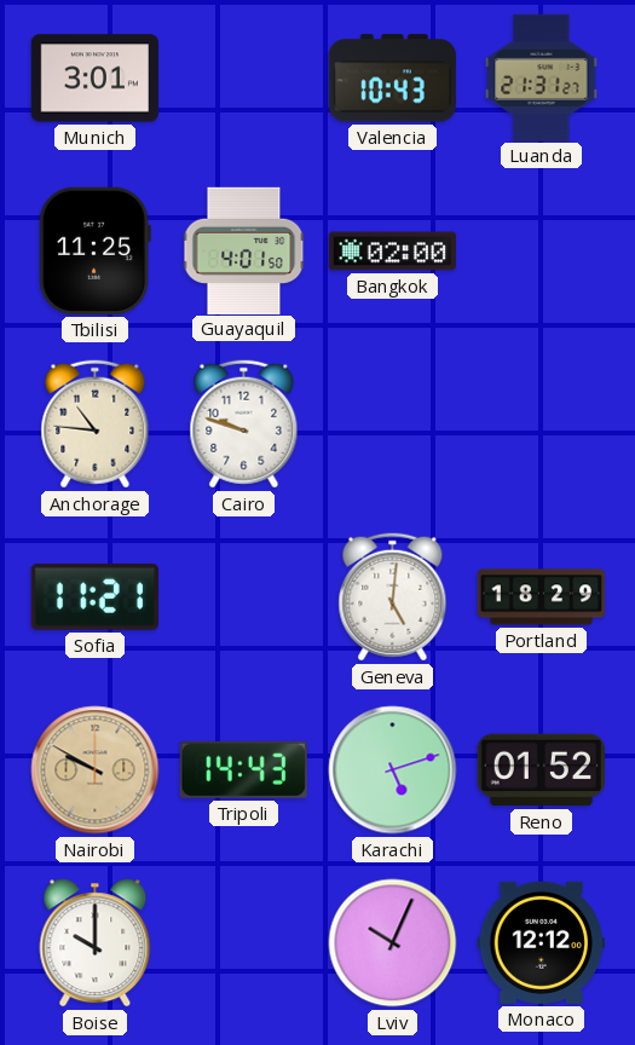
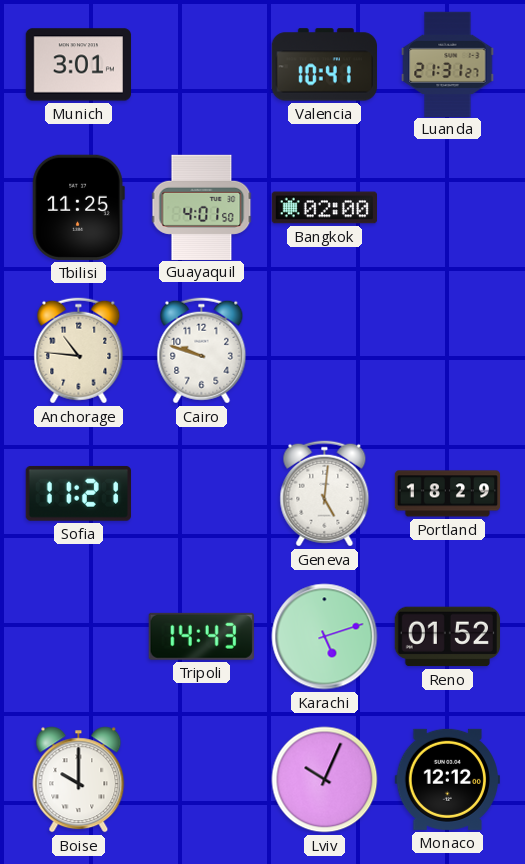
Valencia: 10:43 -> 10:41
Nairobi: 9:50 -> none
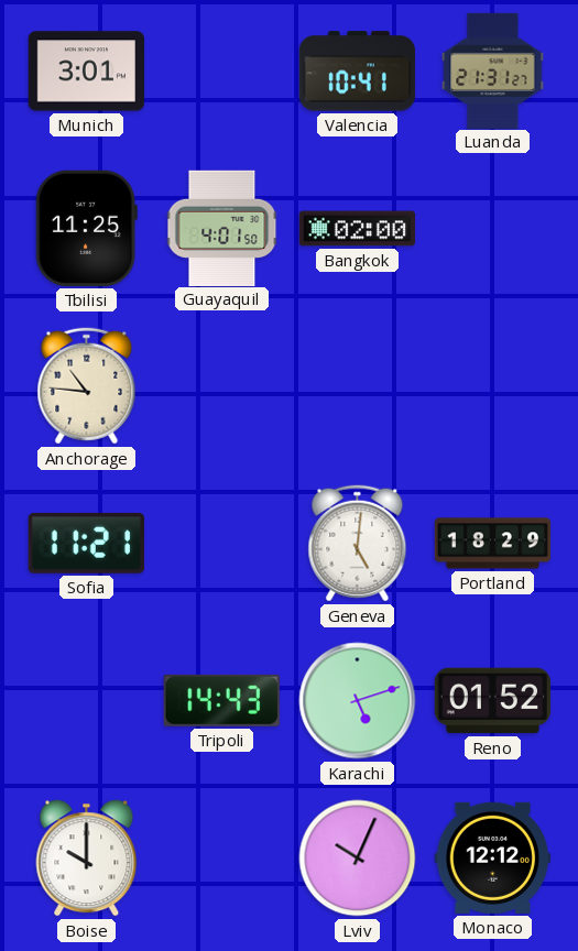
Cairo: 9:48 -> none
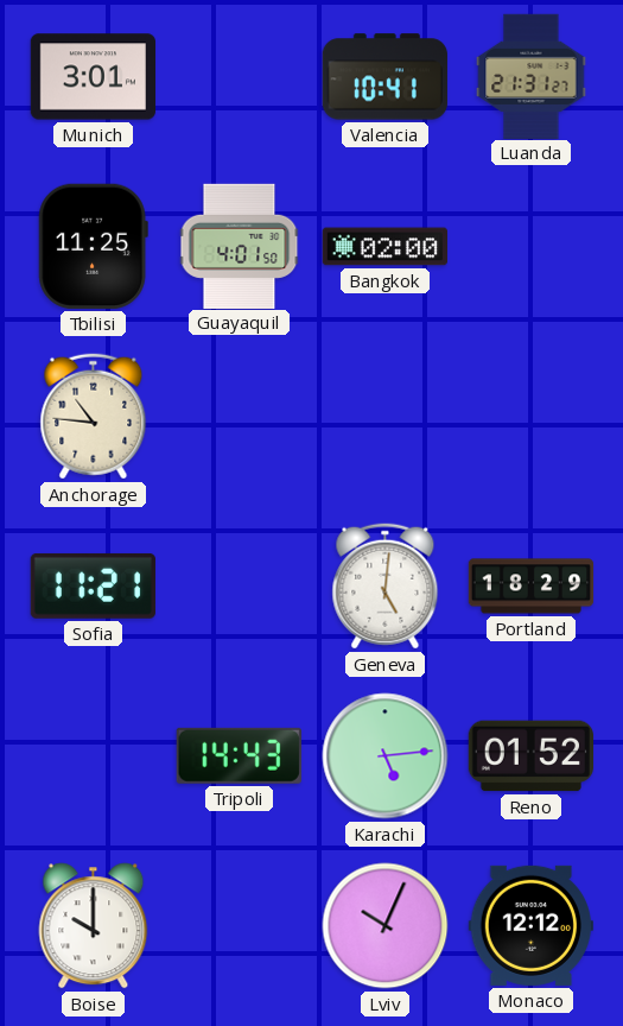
Karachi: 5:12 -> 5:14
